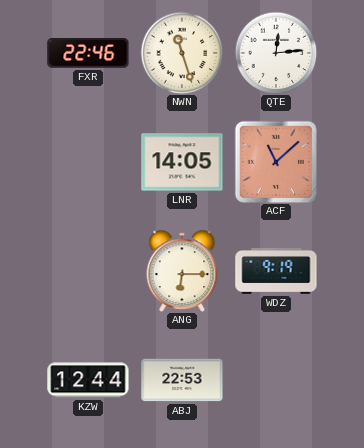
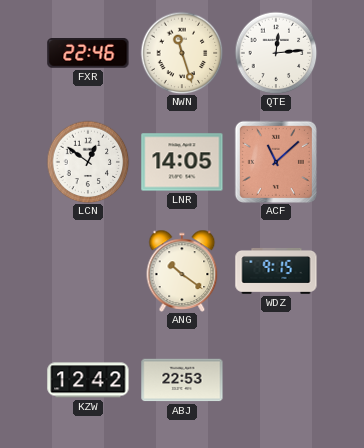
LCN: none -> 12:51
ANG: 6:15 -> 10:21
WDZ: 9:19 -> 9:15
KZW: 12:44 -> 12:42
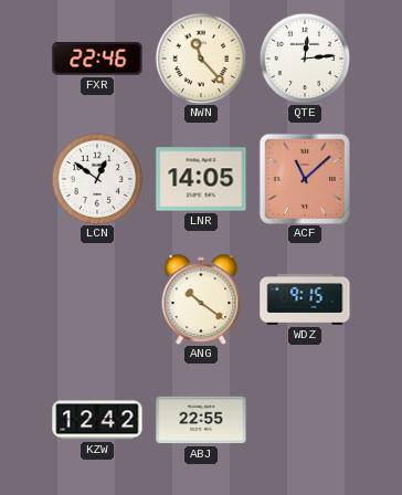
NWN: 11:27 -> 11:23
ABJ: 22:53 -> 22:55
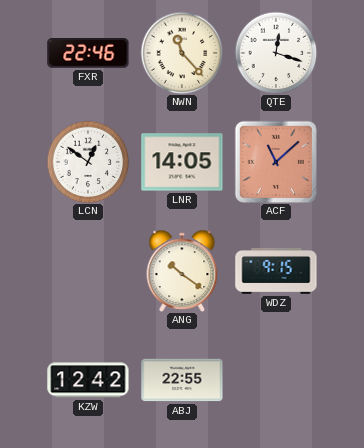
QTE: 12:14 -> 12:18
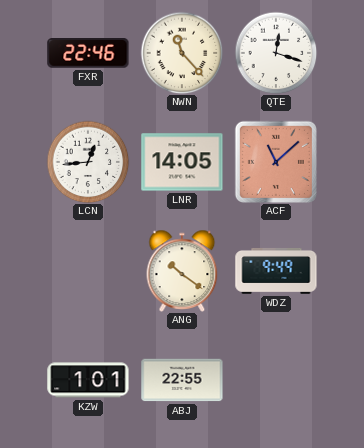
LCN: 12:51 -> 12:44
WDZ: 9:15 -> 9:49
KZW: 12:42 -> 1:01
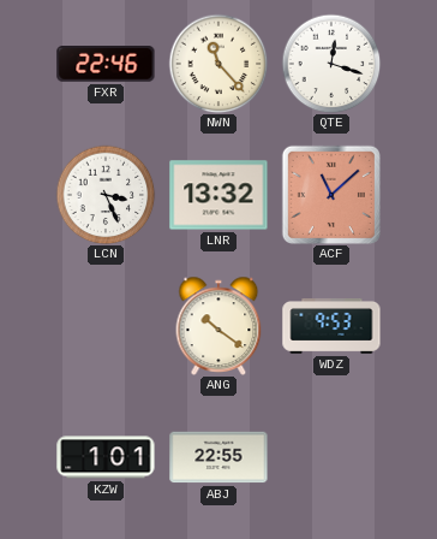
LCN: 12:44 -> 3:26
LNR: 14:05 -> 13:32
WDZ: 9:49 -> 9:53
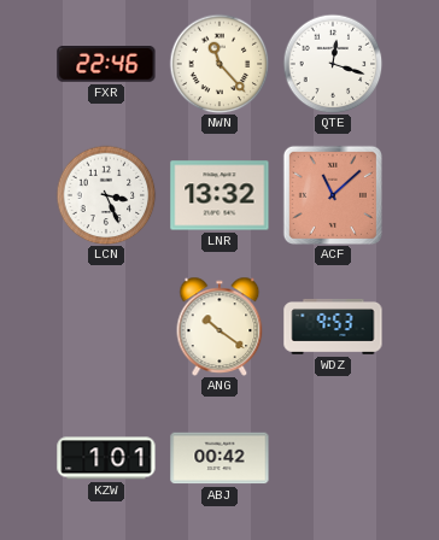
ABJ: 22:55 -> 00:42
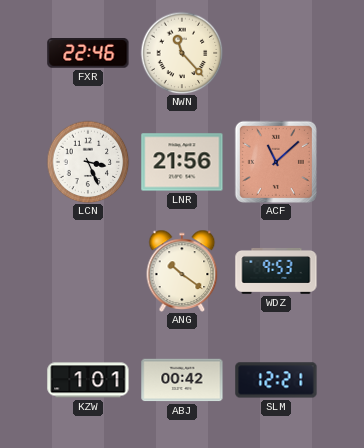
QTE: 12:18 -> none
LNR: 13:32 -> 21:56
SLM: none -> 12:21
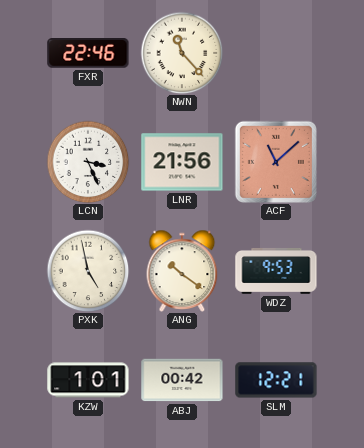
PXK: none -> 4:58
